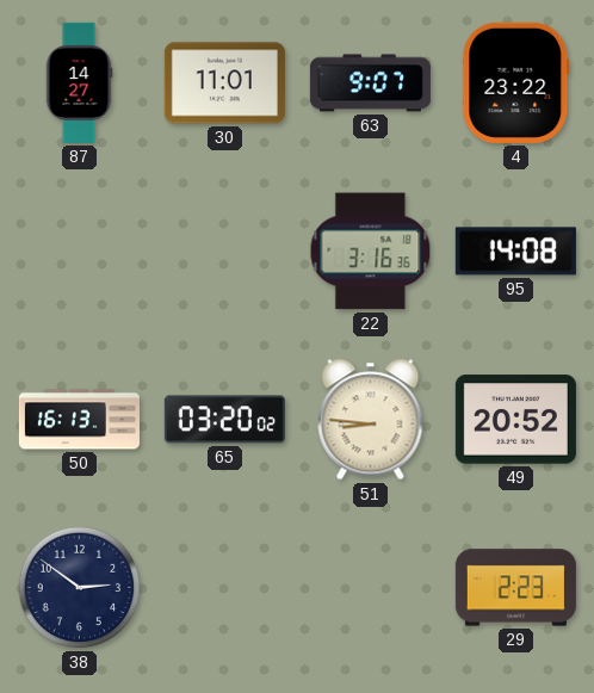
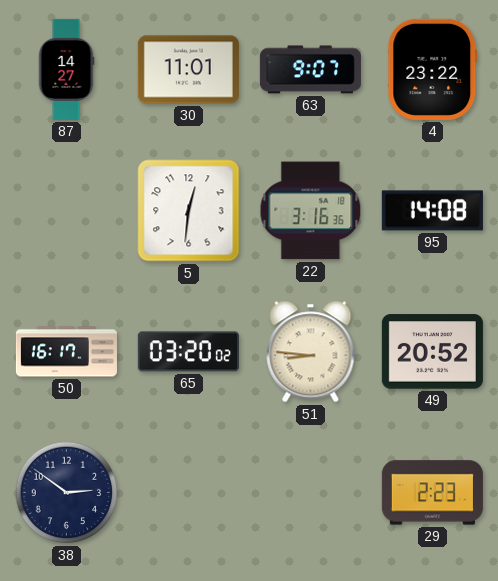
5: none -> 12:31
50: 16:13 -> 16:17
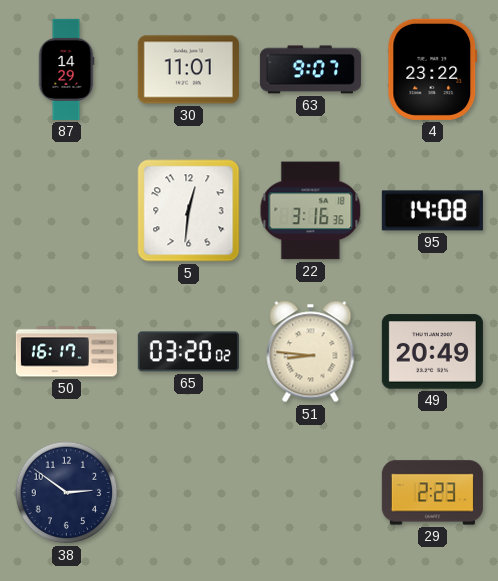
87: 14:27 -> 14:29
49: 20:52 -> 20:49
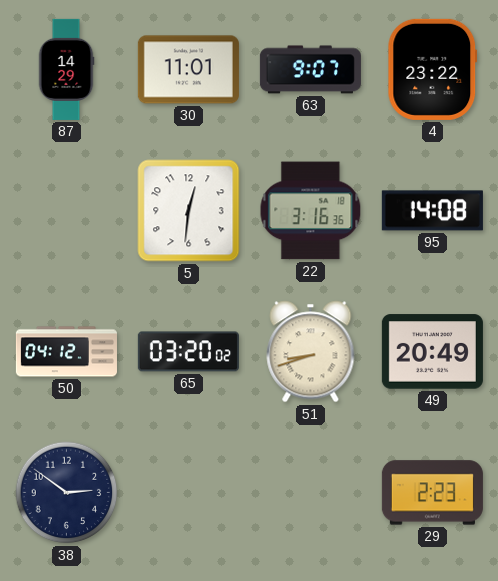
50: 16:17 -> 04:12
51: 8:46 -> 8:42
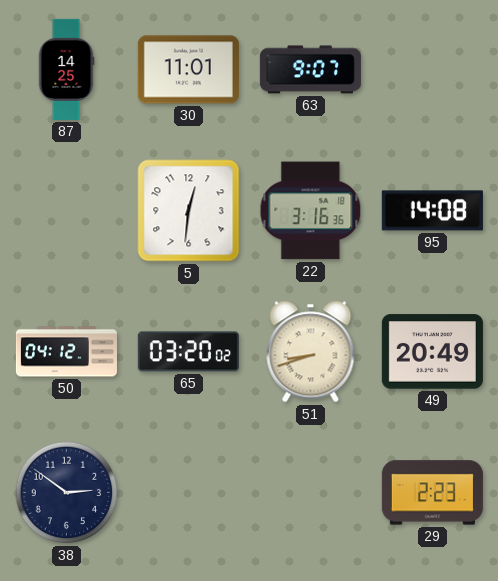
87: 14:29 -> 14:25
4: 23:22 -> none
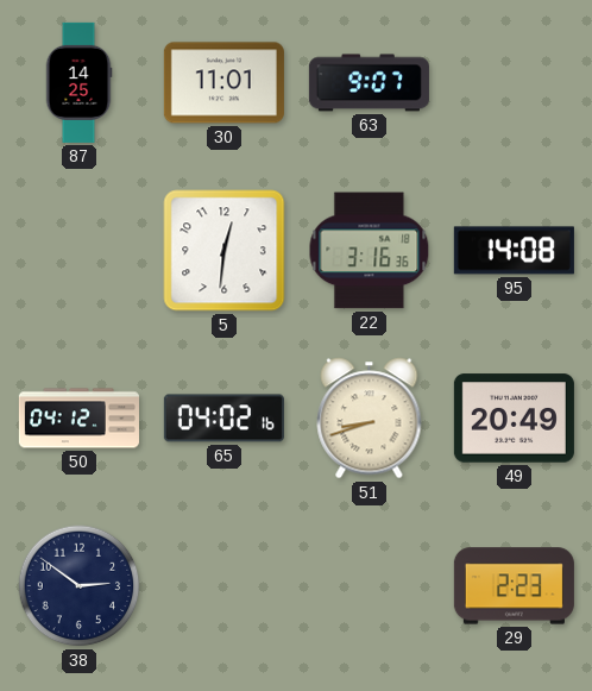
65: 03:20 -> 04:02
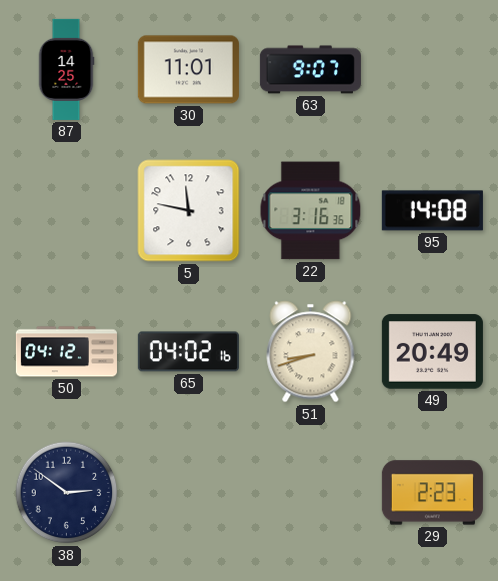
5: 12:31 -> 11:47
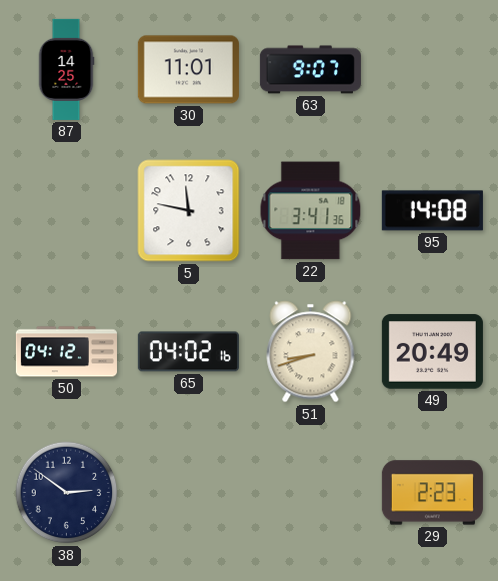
22: 3:16 -> 3:41
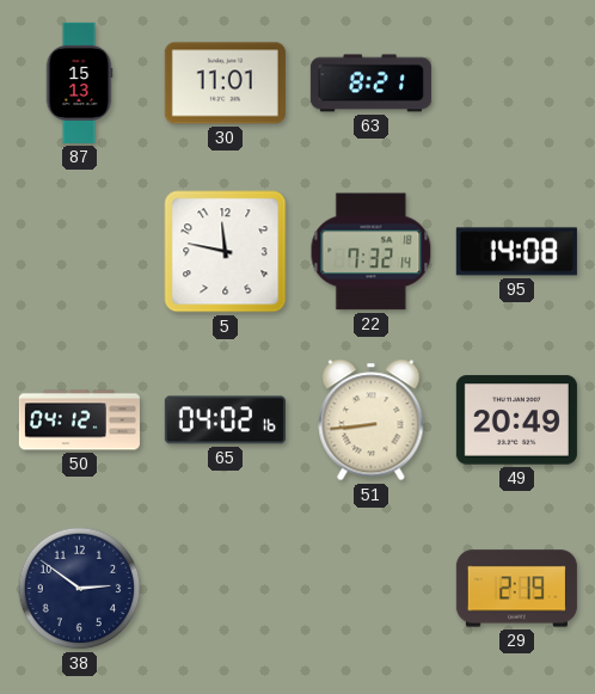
87: 14:25 -> 15:13
63: 9:07 -> 8:21
22: 3:41 -> 7:32
51: 8:42 -> 8:44
29: 2:23 -> 2:19
